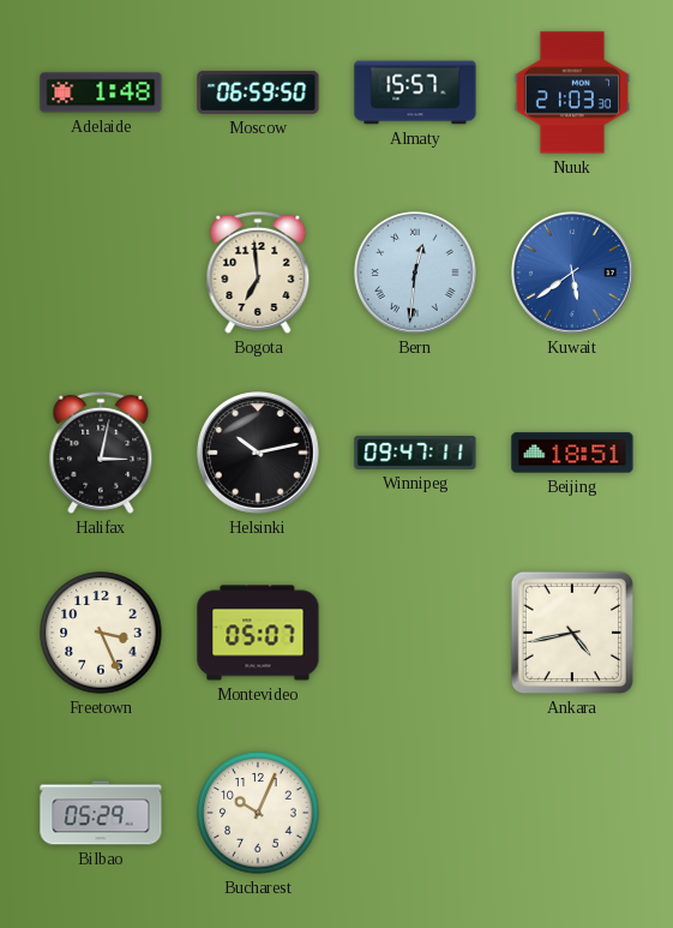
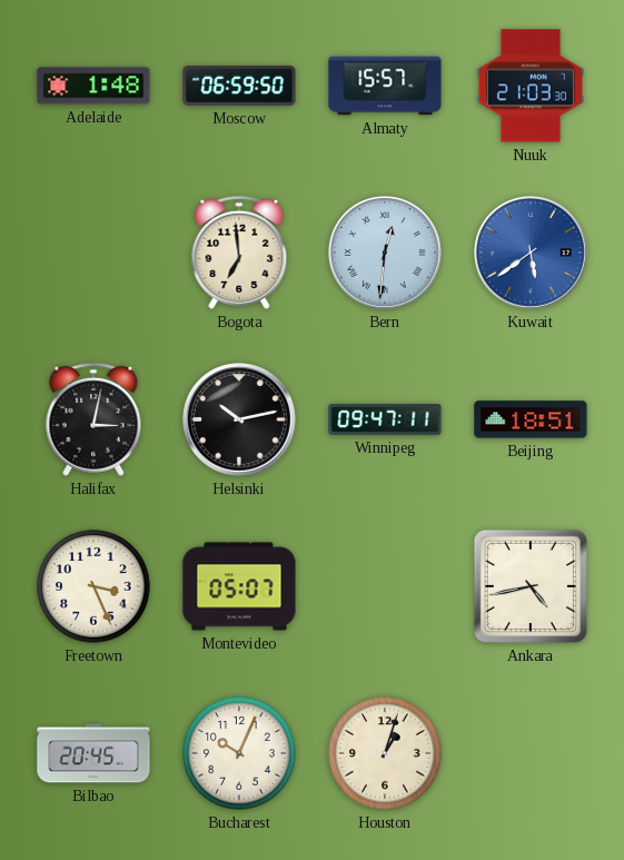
Bilbao: 05:29 -> 20:45
Houston: none -> 1:03
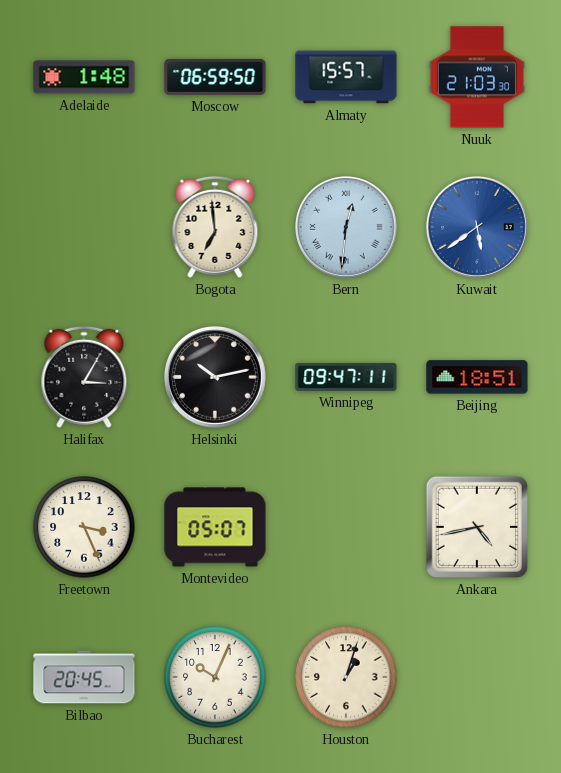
Halifax: 3:02 -> 3:05
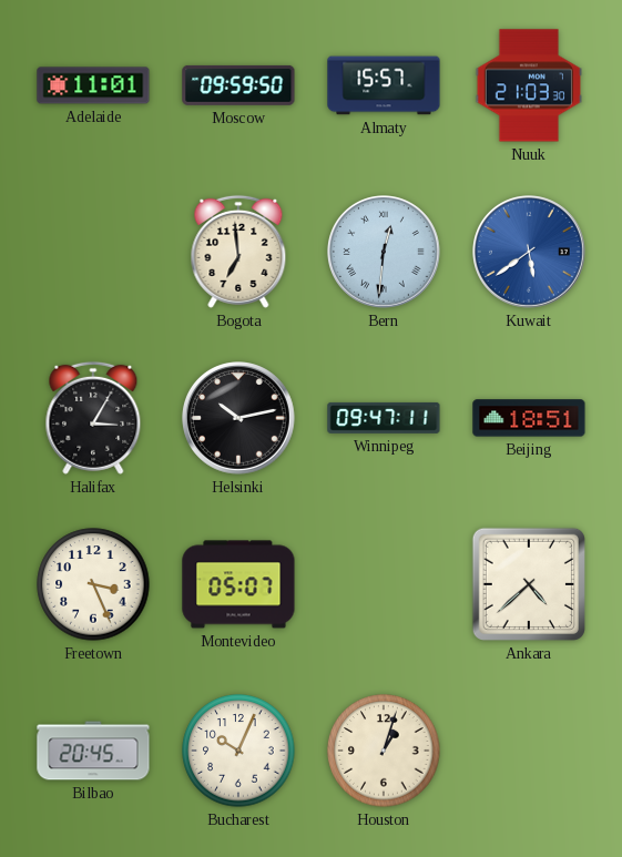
Adelaide: 1:48 -> 11:01
Moscow: 06:59 -> 09:59
Ankara: 4:43 -> 4:38
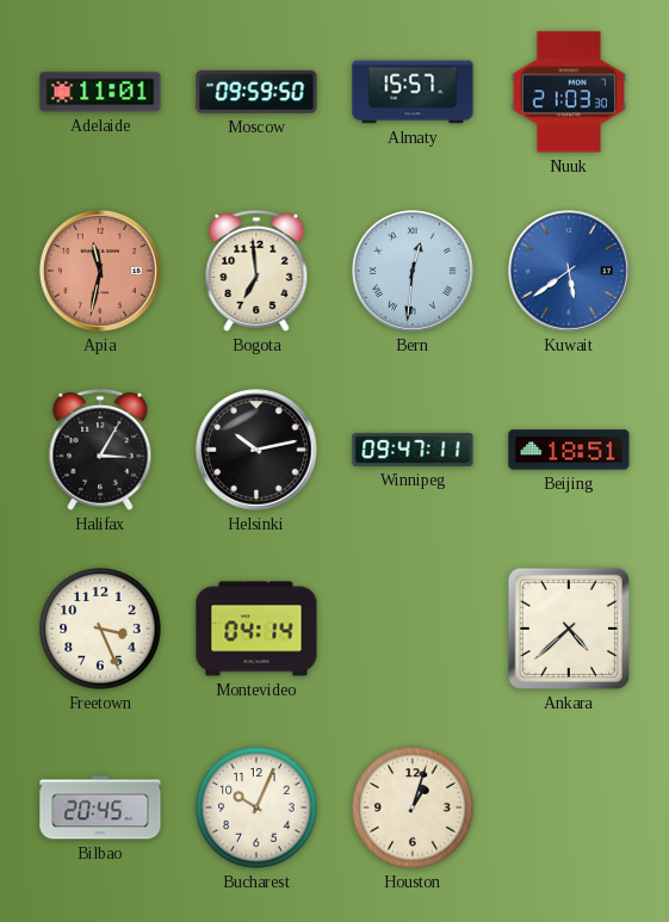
Apia: none -> 11:32
Montevideo: 05:07 -> 04:14
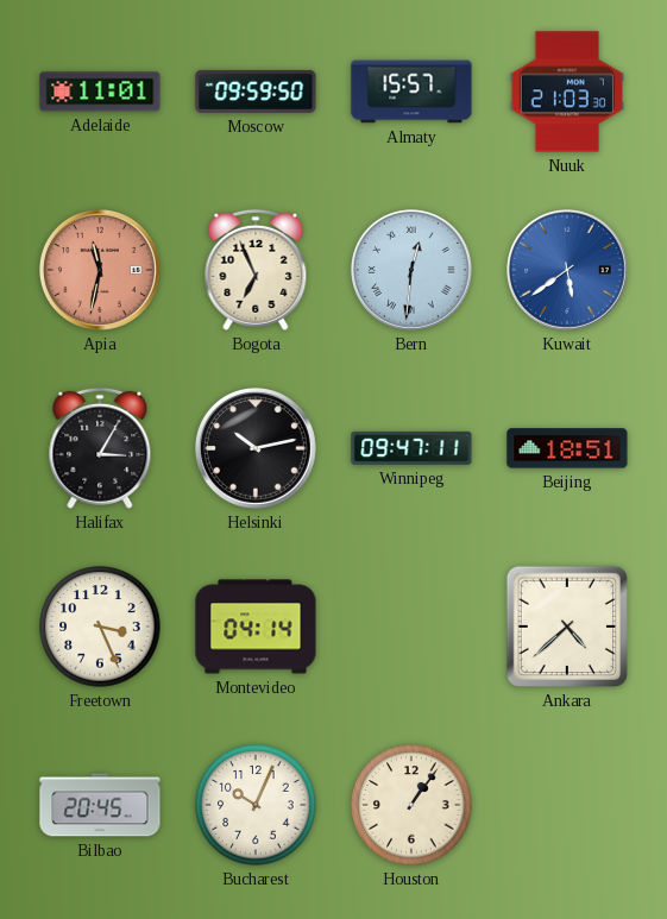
Bogota: 6:59 -> 6:56
Houston: 1:03 -> 1:06
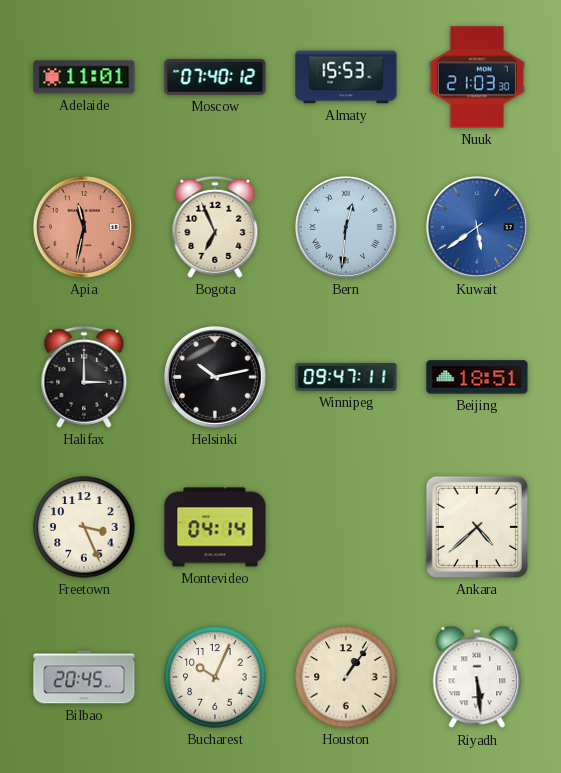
Moscow: 09:59 -> 07:40
Almaty: 15:57 -> 15:53
Halifax: 3:05 -> 3:00
Riyadh: none -> 5:29
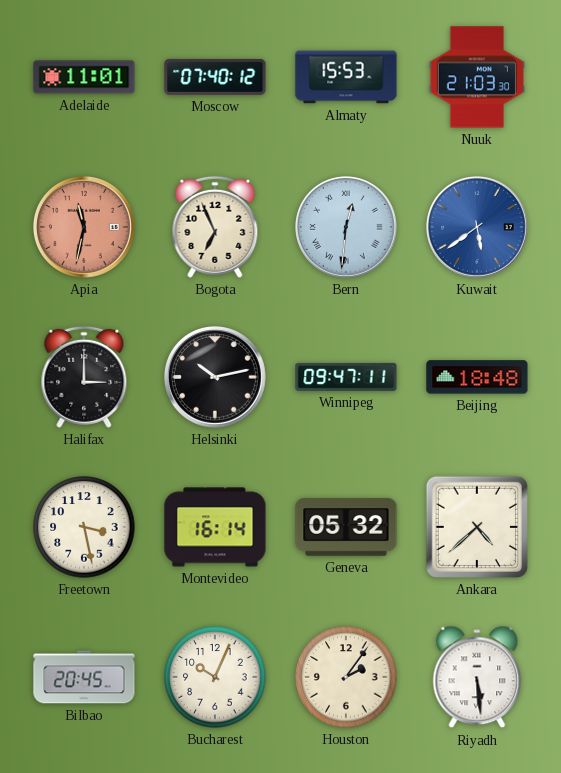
Beijing: 18:51 -> 18:48
Freetown: 3:26 -> 3:28
Montevideo: 04:14 -> 16:14
Geneva: none -> 05:32
Houston: 1:06 -> 2:06
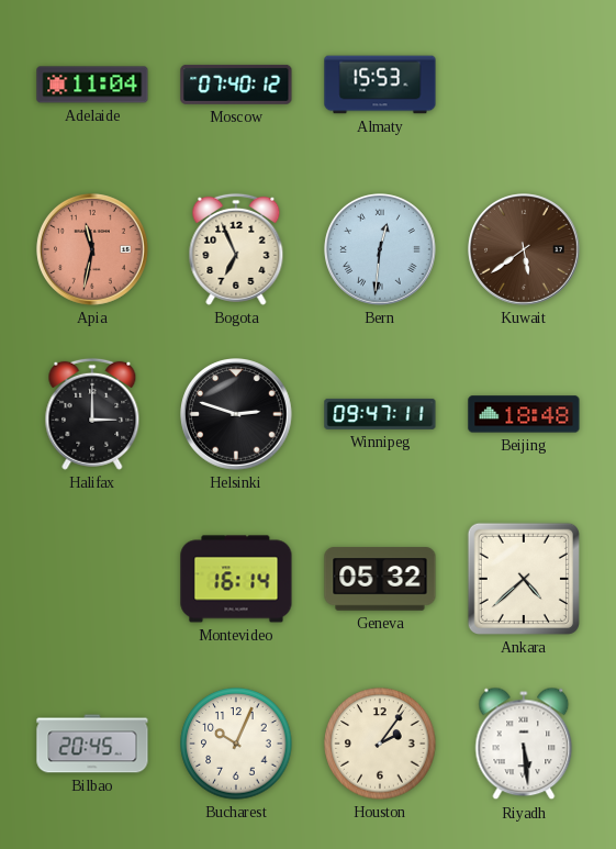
Adelaide: 11:01 -> 11:04
Nuuk: 21:03 -> none
Kuwait dial: blue -> brown
Helsinki: 10:13 -> 2:48
Freetown: 3:28 -> none
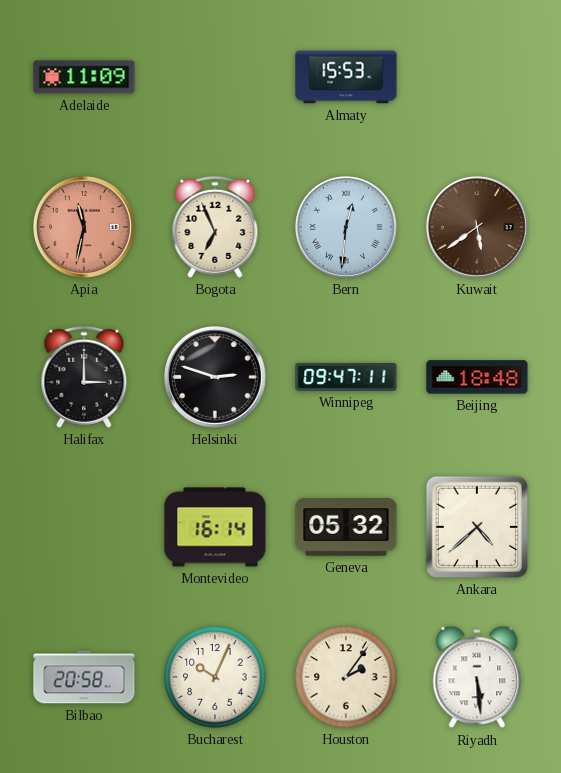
Adelaide: 11:04 -> 11:09
Moscow: 07:40 -> none
Bilbao: 20:45 -> 20:58
